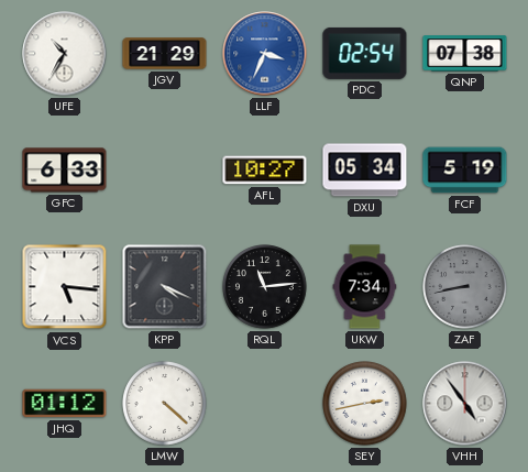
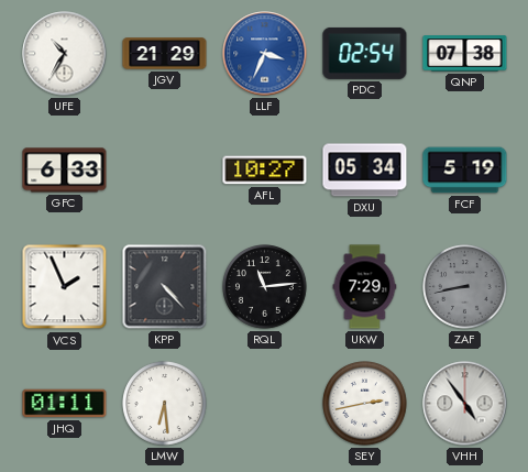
VCS: 5:16 -> 1:56
KPP: 4:19 -> 4:23
UKW: 7:34 -> 7:29
JHQ: 01:12 -> 01:11
LMW: 4:22 -> 6:29
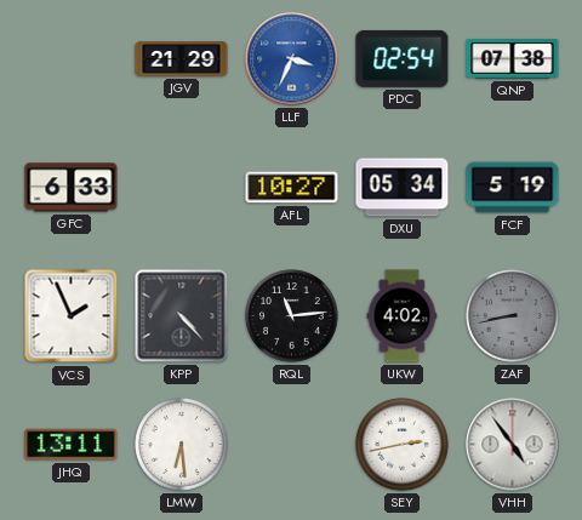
UFE: 10:35 -> none
UKW: 7:29 -> 4:02
JHQ: 01:11 -> 13:11
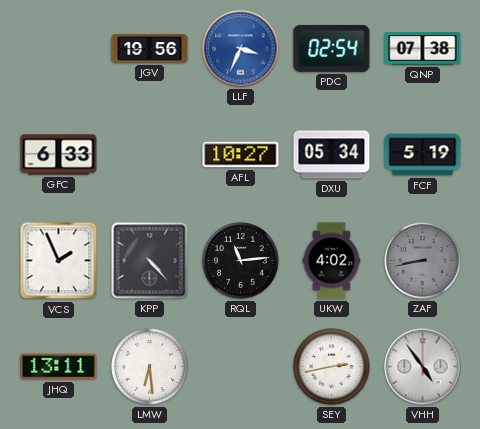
JGV: 21:29 -> 19:56
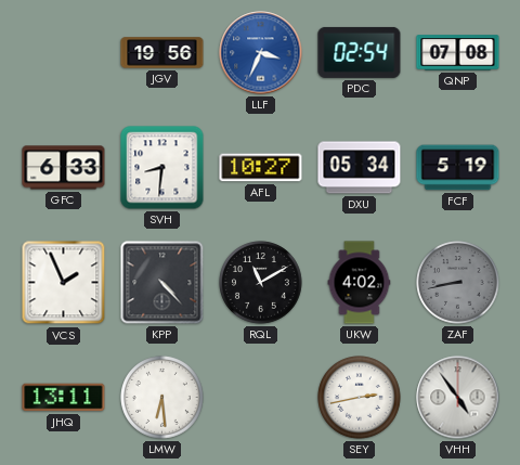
QNP: 07:38 -> 07:08
SVH: none -> 8:31
RQL: 11:14 -> 11:10
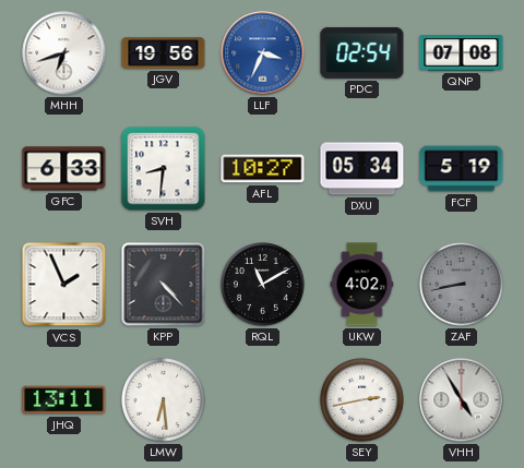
MHH: none -> 6:42
VHH: 4:54 -> 4:55
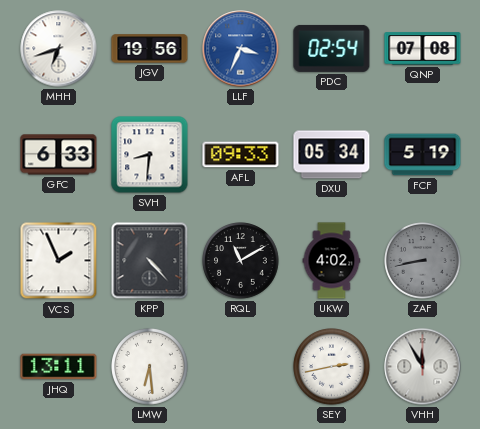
AFL: 10:27 -> 09:33
VHH: 4:55 -> 11:55
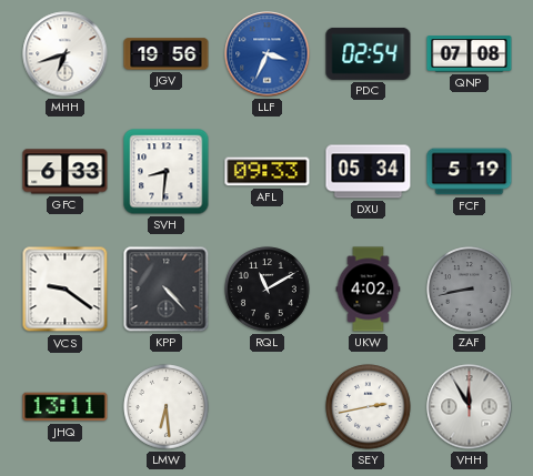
VCS: 1:56 -> 9:21
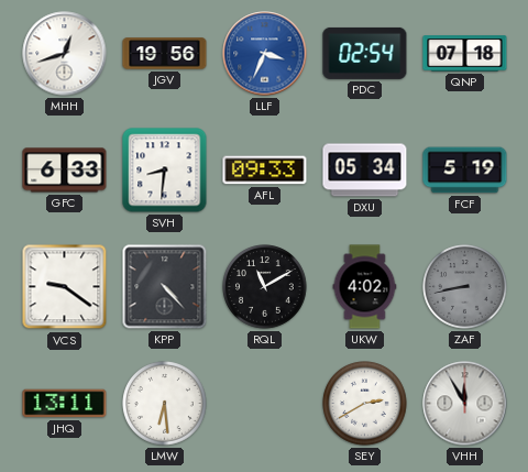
MHH: 6:42 -> 12:42
QNP: 07:08 -> 07:18
SEY: 2:43 -> 2:40
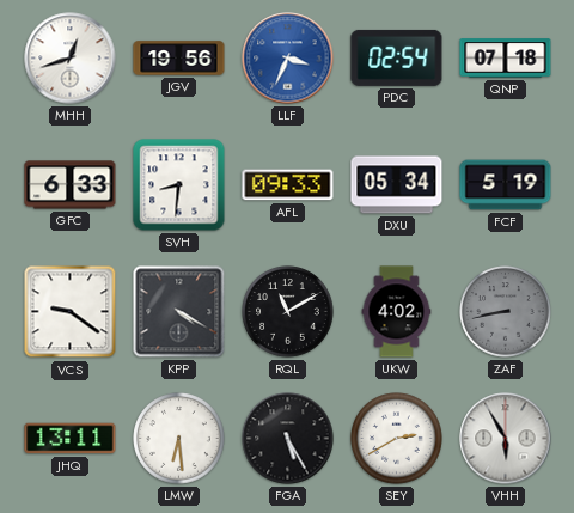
KPP: 4:23 -> 4:20
FGA: none -> 5:25
VHH: 11:55 -> 5:55
